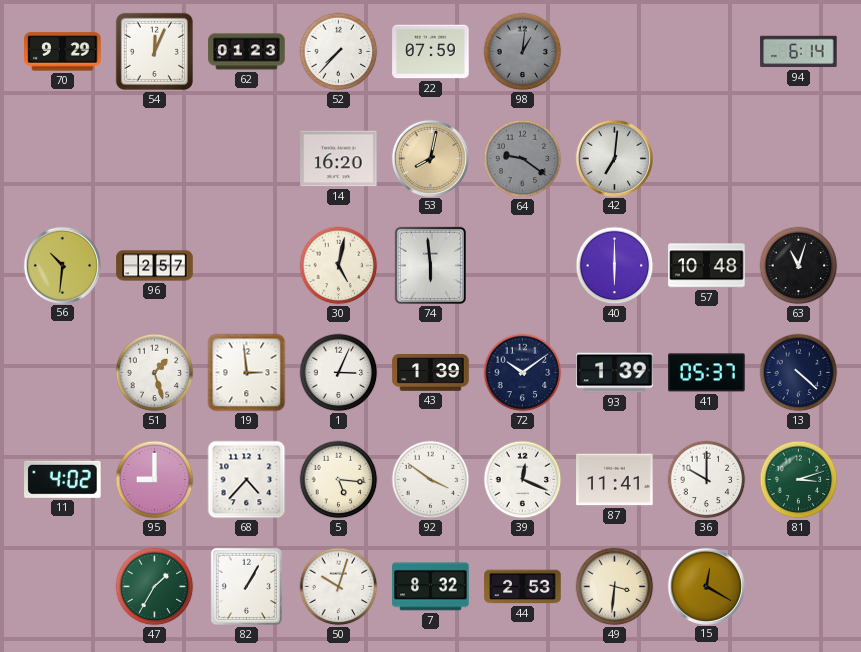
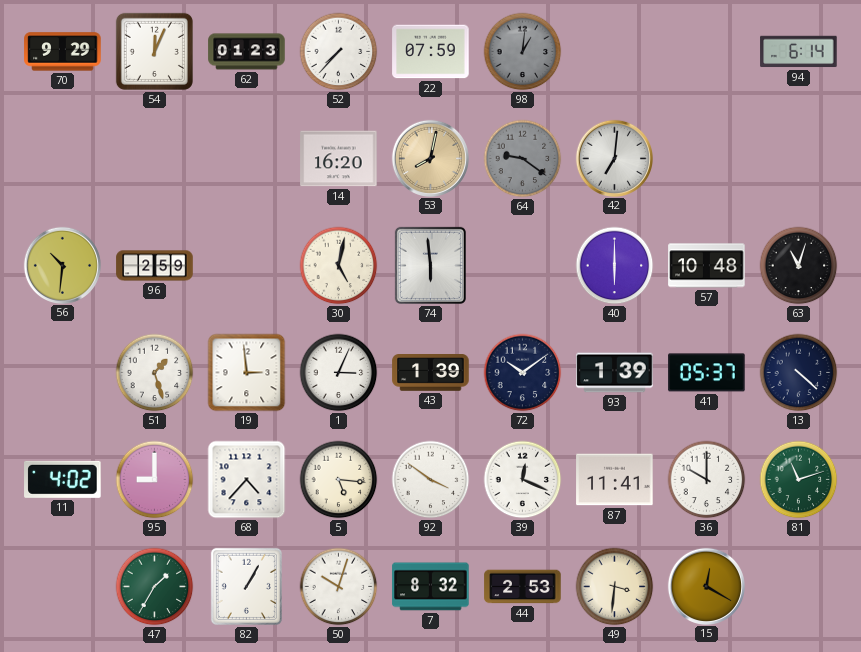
96: 2:57 -> 2:59
81: 3:12 -> 11:12
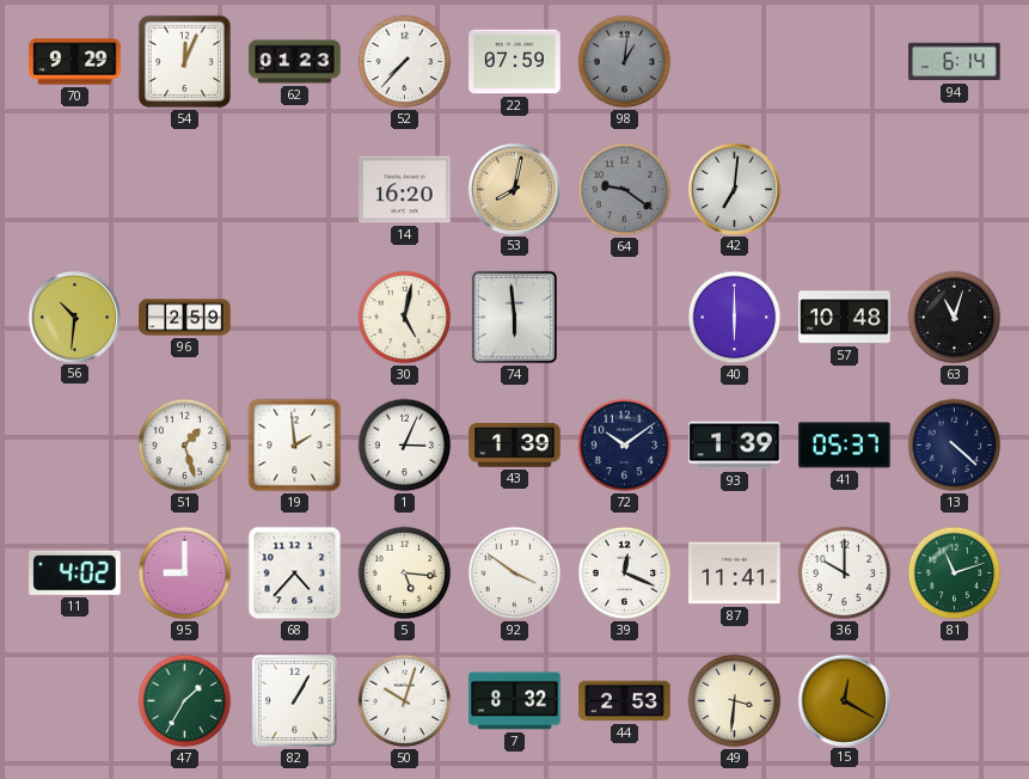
19: 2:59 -> 1:59
